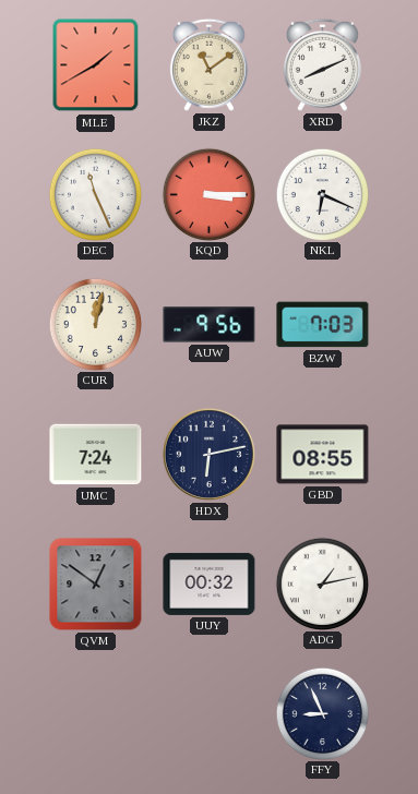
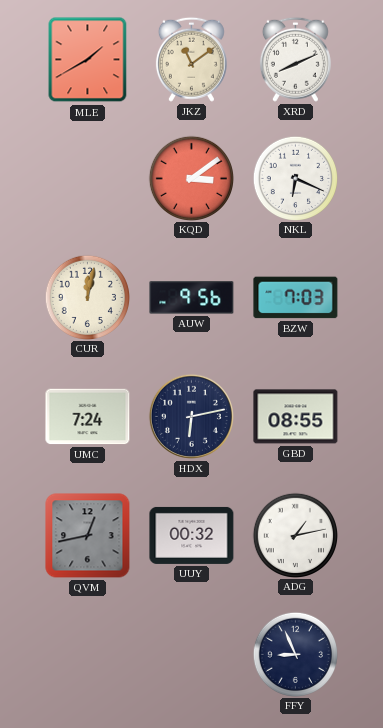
DEC: 11:26 -> none
KQD: 3:15 -> 3:09
QVM: 12:51 -> 12:43
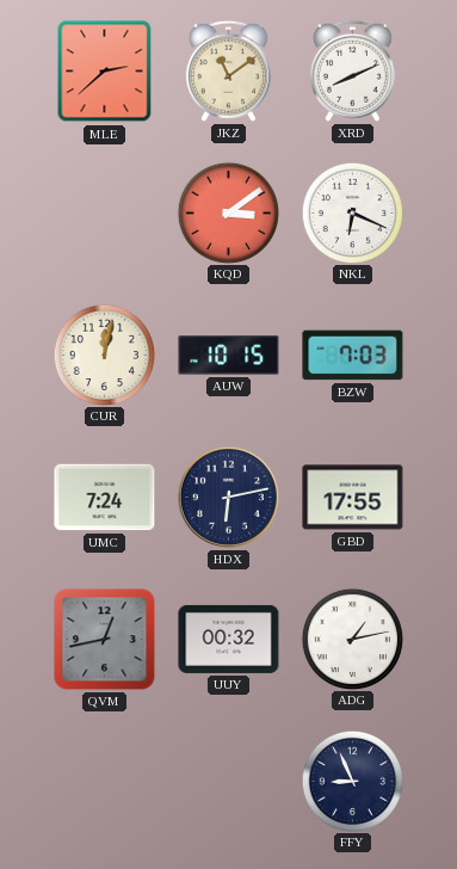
MLE: 1:40 -> 2:38
AUW: 9:56 -> 10:15
GBD: 08:55 -> 17:55
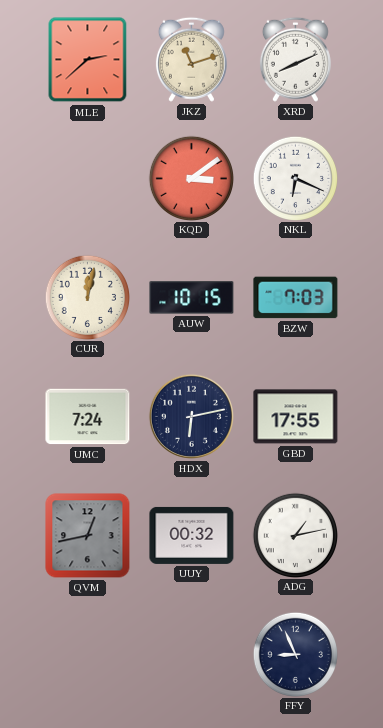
JKZ: 11:09 -> 11:12
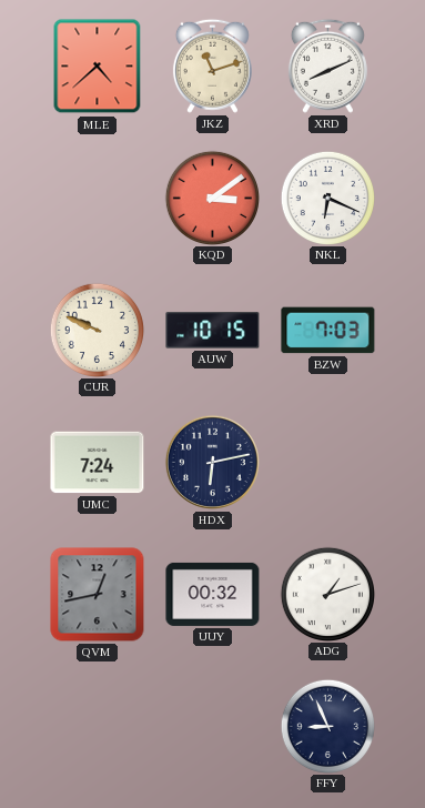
MLE: 2:38 -> 4:38
CUR: 12:02 -> 9:49
GBD: 17:55 -> none
ADG: 1:13 -> 1:12
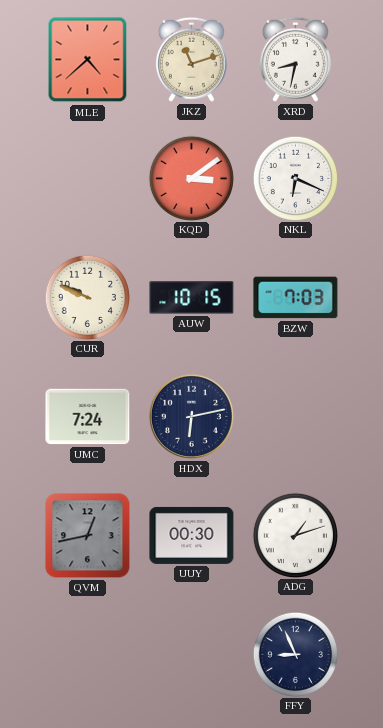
XRD: 8:11 -> 8:32
UUY: 00:32 -> 00:30
